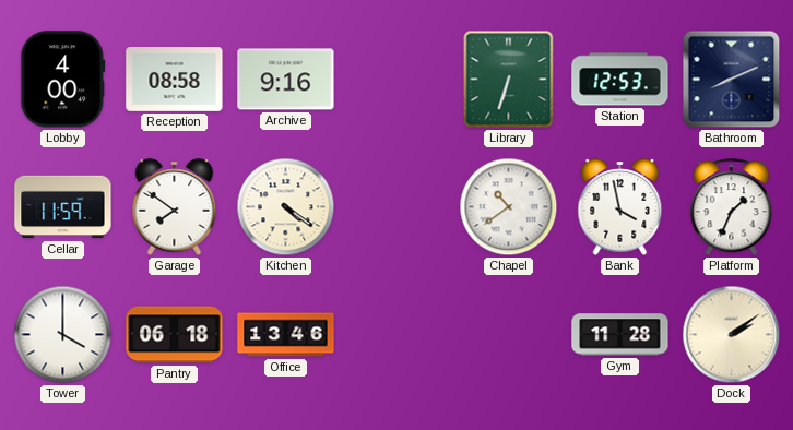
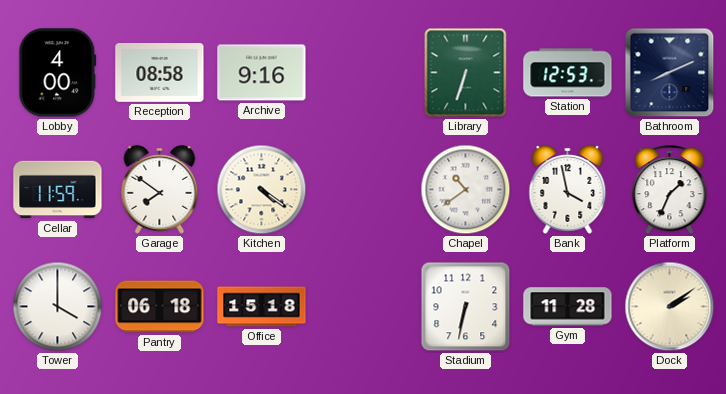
Office: 13:46 -> 15:18
Stadium: none -> 6:32
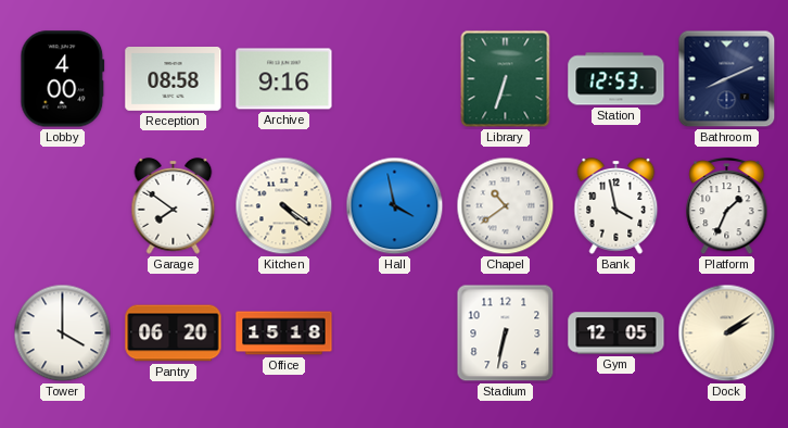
Cellar: 11:59 -> none
Hall: none -> 3:58
Pantry: 06:18 -> 06:20
Gym: 11:28 -> 12:05
